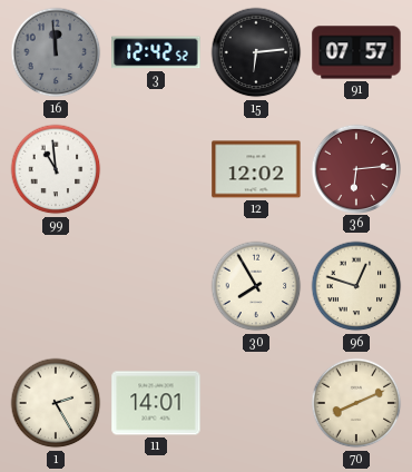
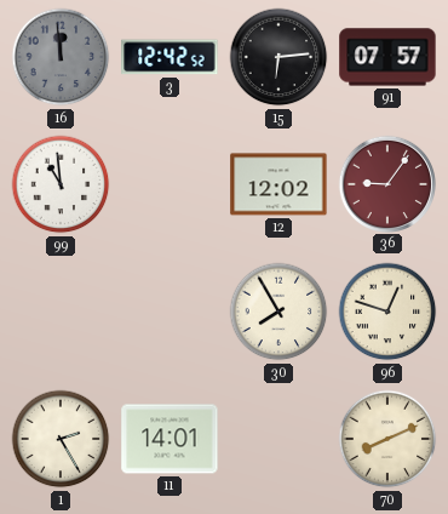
36: 6:14 -> 9:06
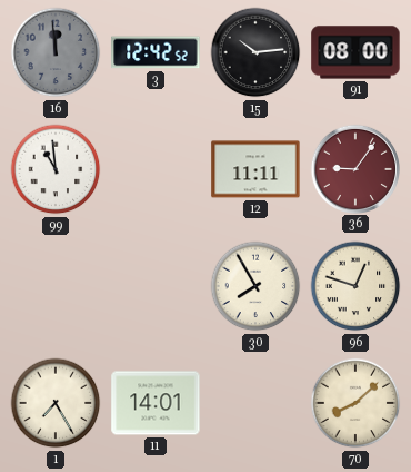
15: 6:14 -> 10:14
91: 07:57 -> 08:00
12: 12:02 -> 11:11
1: 2:25 -> 7:25
70: 8:11 -> 8:08
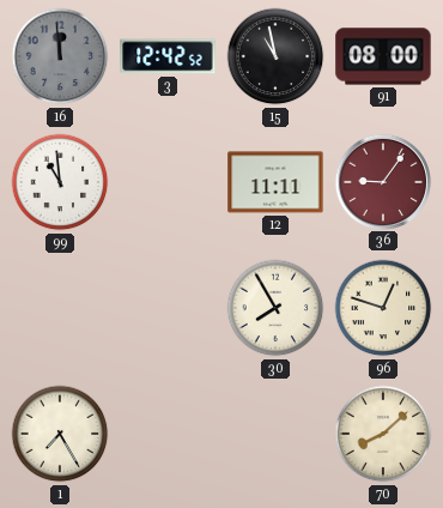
15: 10:14 -> 10:58
11: 14:01 -> none
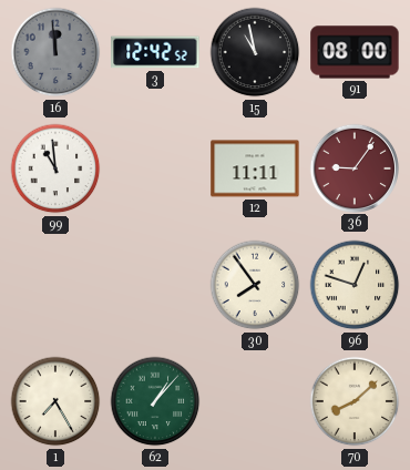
30: 7:55 -> 7:54
62: none -> 1:07
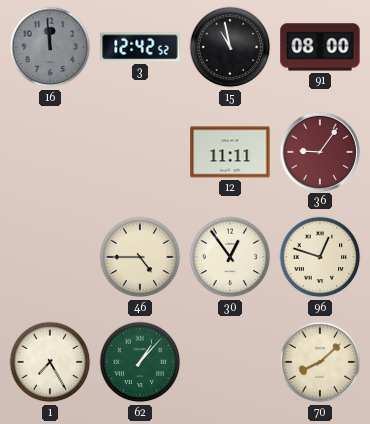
99: 10:59 -> none
46: none -> 4:45
30: 7:54 -> 12:54
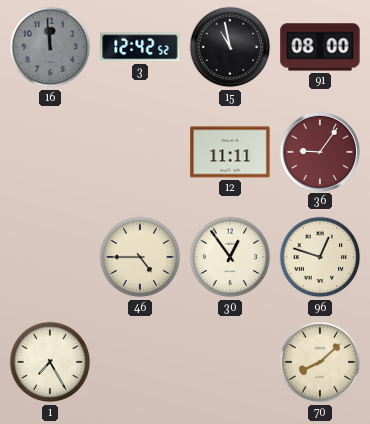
62: 1:07 -> none
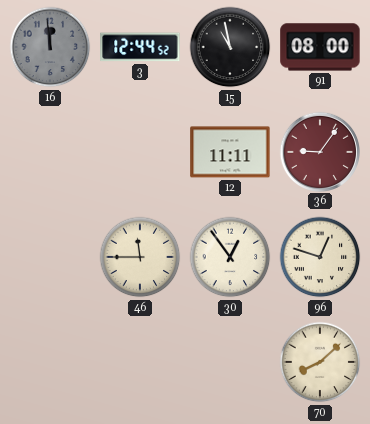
3: 12:42 -> 12:44
46: 4:45 -> 11:45
1: 7:25 -> none
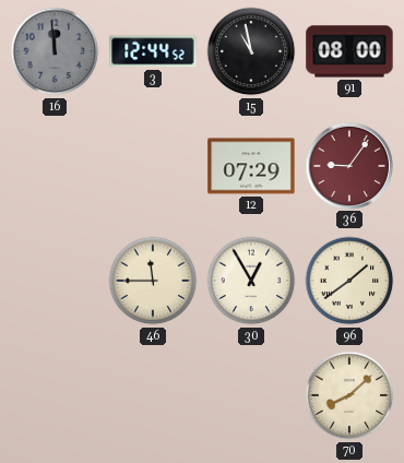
12: 11:11 -> 07:29
30: 12:54 -> 12:55
96: 12:48 -> 1:39
